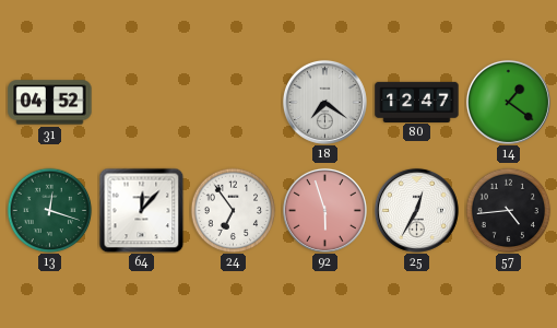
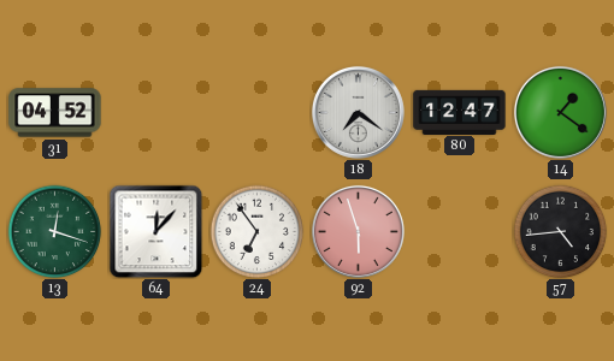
25: 12:35 -> none
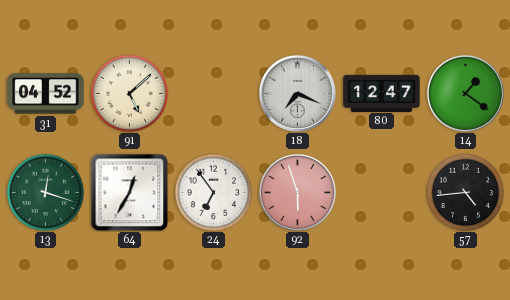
91: none -> 5:08
18: 7:21 -> 7:19
64: 12:07 -> 12:35
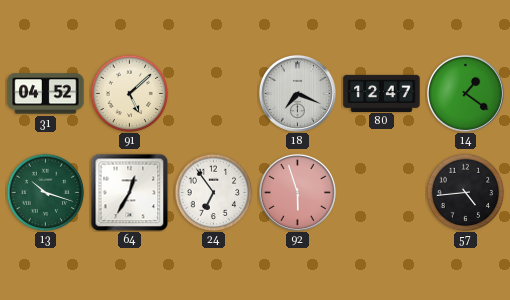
13: 12:18 -> 10:18
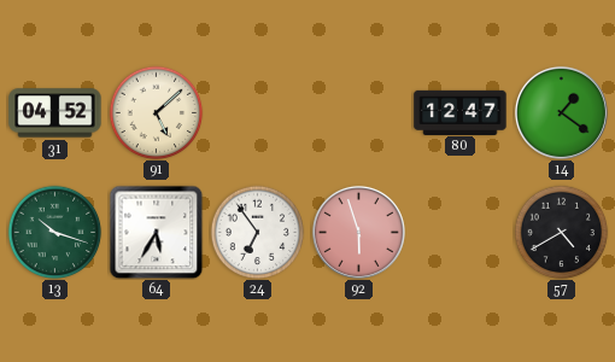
18: 7:19 -> none
64: 12:35 -> 5:35
57: 4:44 -> 4:40
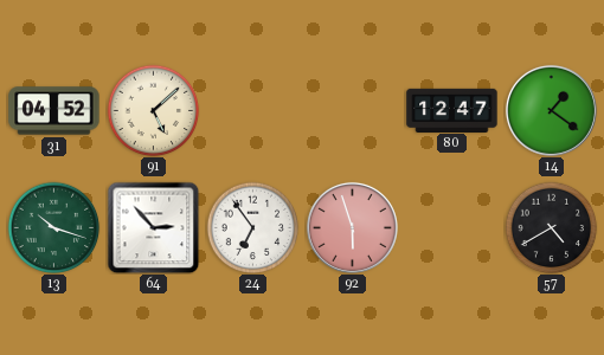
64: 5:35 -> 2:53
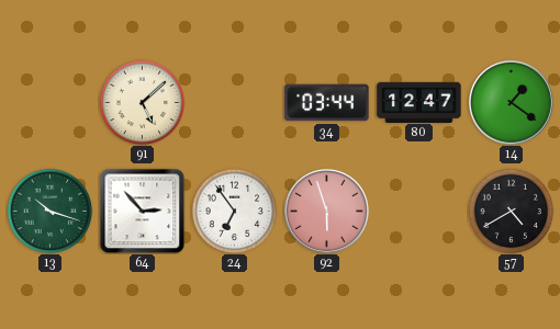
31: 04:52 -> none
34: none -> 03:44
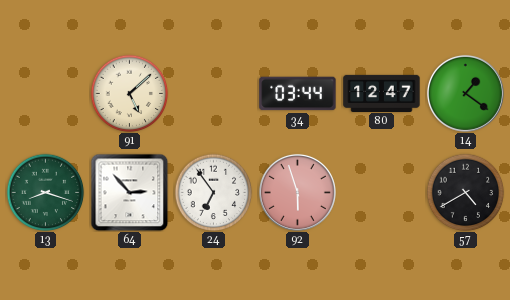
13: 10:18 -> 8:18
